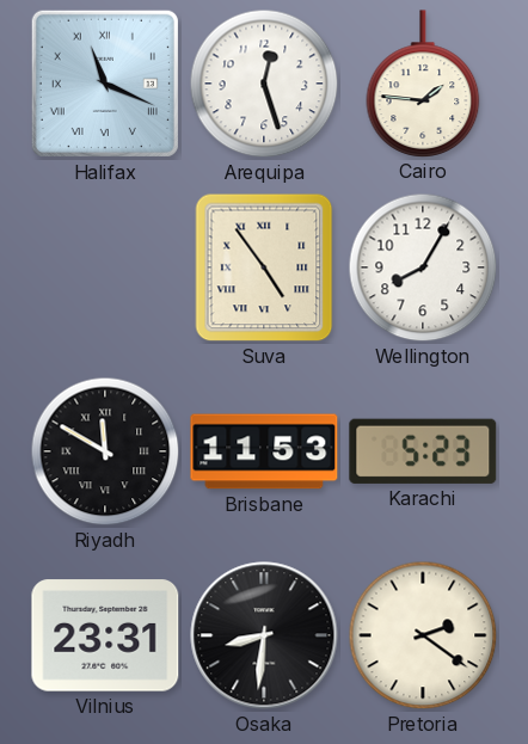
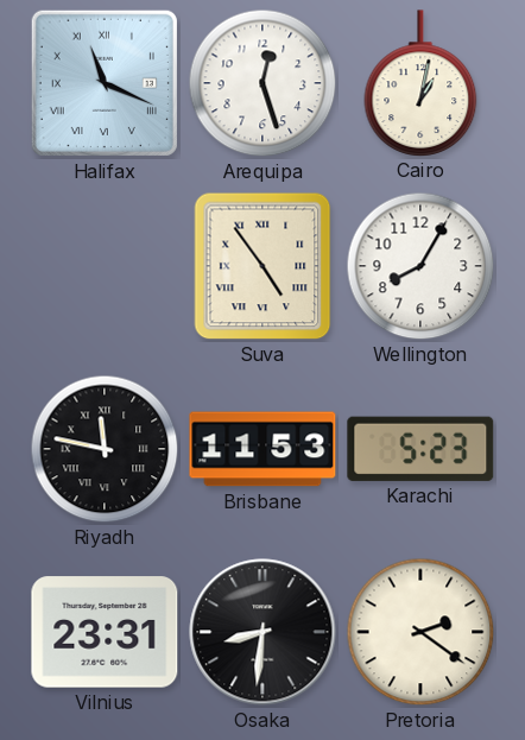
Cairo: 1:46 -> 1:02
Riyadh: 11:50 -> 11:47
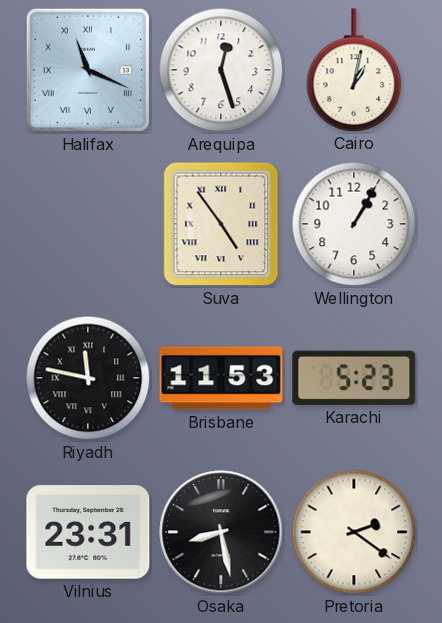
Wellington: 8:05 -> 1:05
Osaka: 8:31 -> 8:28
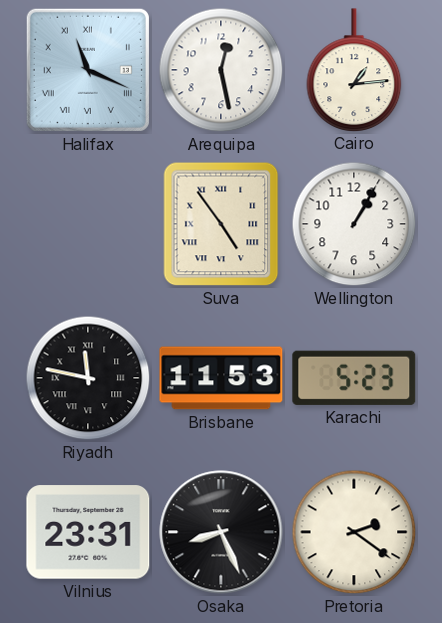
Arequipa: 12:27 -> 12:28
Cairo: 1:02 -> 1:14
Osaka: 8:28 -> 8:26
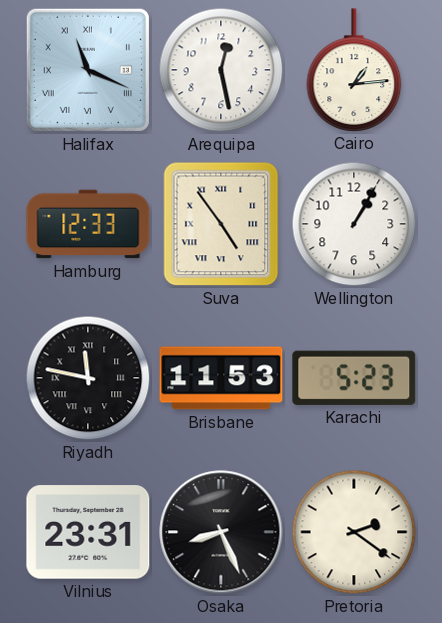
Hamburg: none -> 12:33
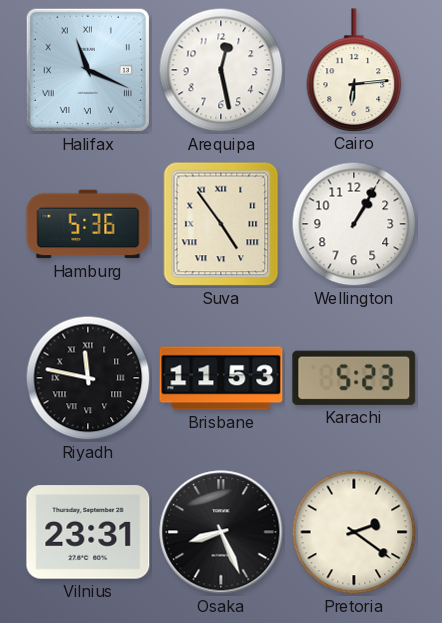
Cairo: 1:14 -> 6:14
Hamburg: 12:33 -> 5:36
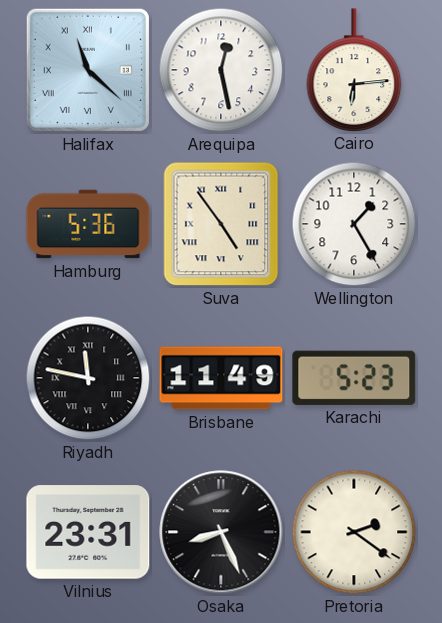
Halifax: 11:19 -> 11:22
Wellington: 1:05 -> 1:25
Brisbane: 11:53 -> 11:49
